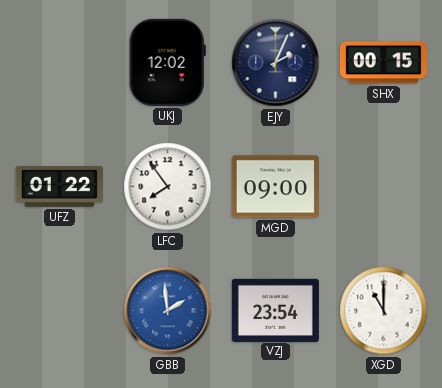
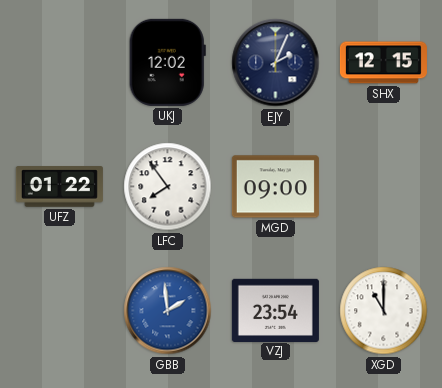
SHX: 00:15 -> 12:15
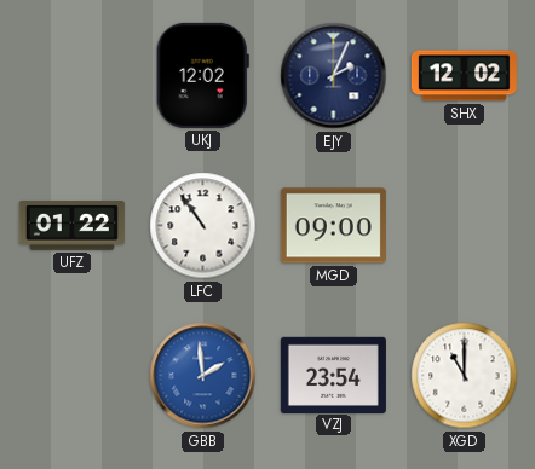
SHX: 12:15 -> 12:02
LFC: 7:54 -> 10:54
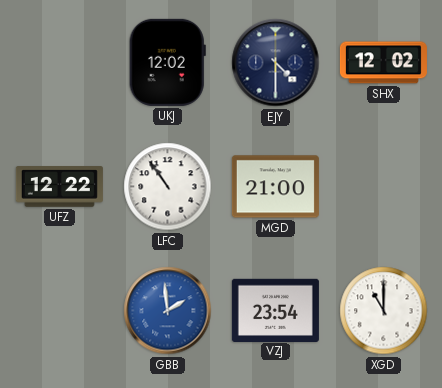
EJY: 2:04 -> 4:30
UFZ: 01:22 -> 12:22
MGD: 09:00 -> 21:00
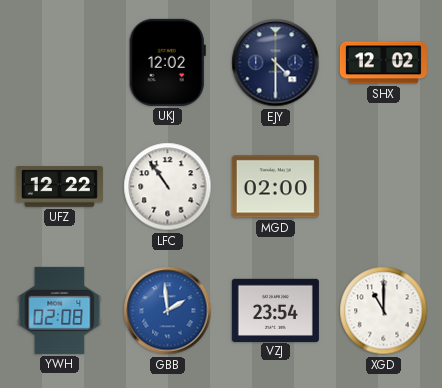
MGD: 21:00 -> 02:00
YWH: none -> 02:08
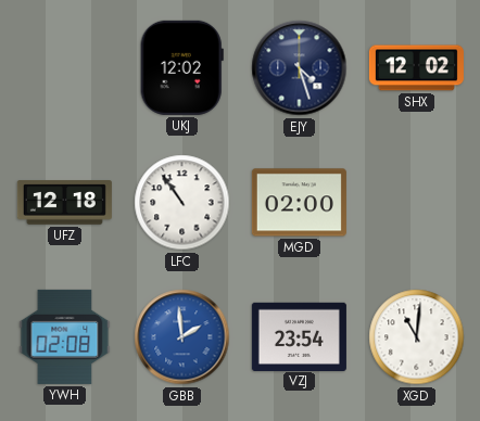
EJY: 4:30 -> 4:27
UFZ: 12:22 -> 12:18
XGD: 11:00 -> 11:01
